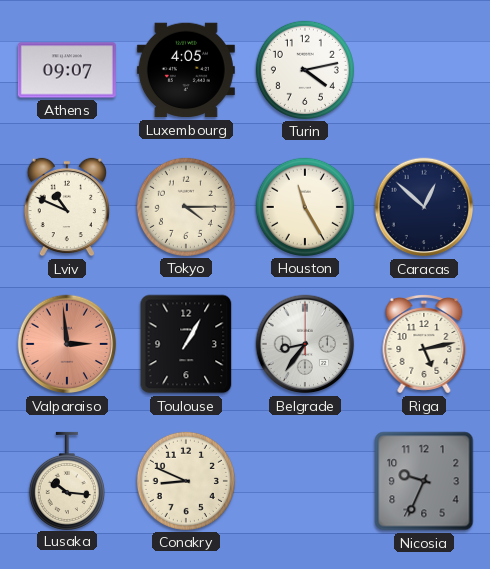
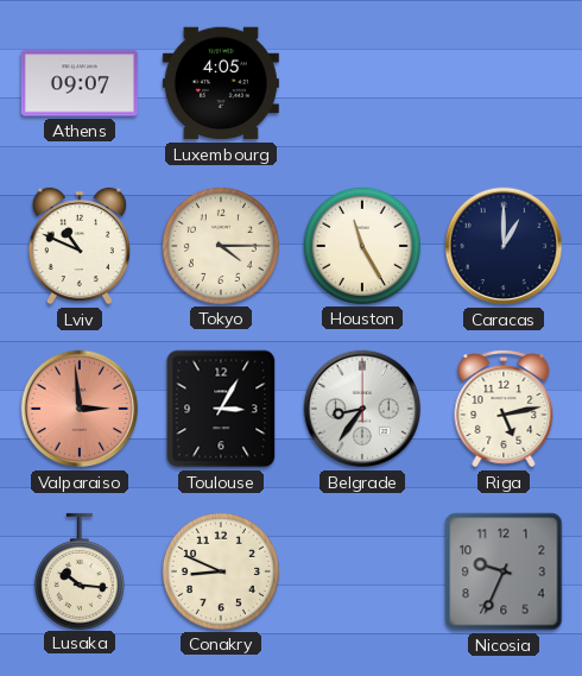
Turin: 4:13 -> none
Caracas: 12:52 -> 1:00
Toulouse: 1:05 -> 3:05
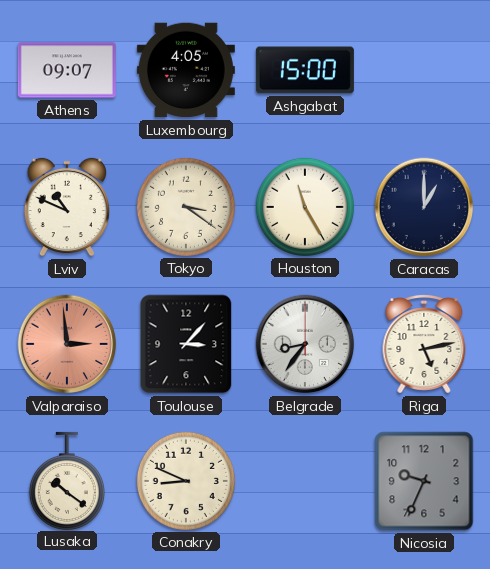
Ashgabat: none -> 15:00
Tokyo: 4:15 -> 3:21
Toulouse: 3:05 -> 3:07
Lusaka: 10:16 -> 10:21
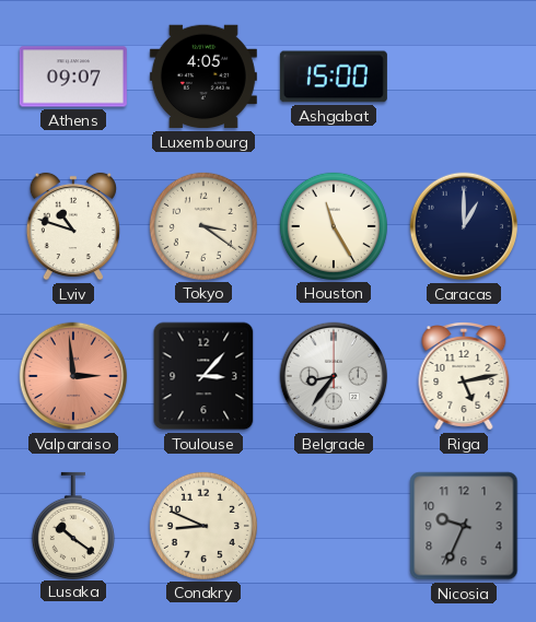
Lviv: 10:49 -> 10:48
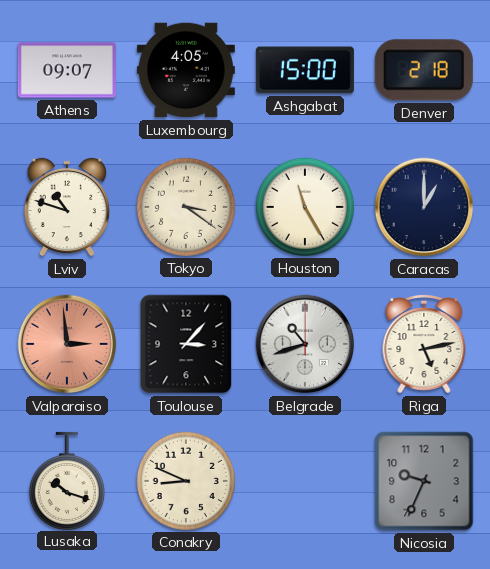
Denver: none -> 2:18
Belgrade: 8:36 -> 10:42
Lusaka: 10:21 -> 10:18
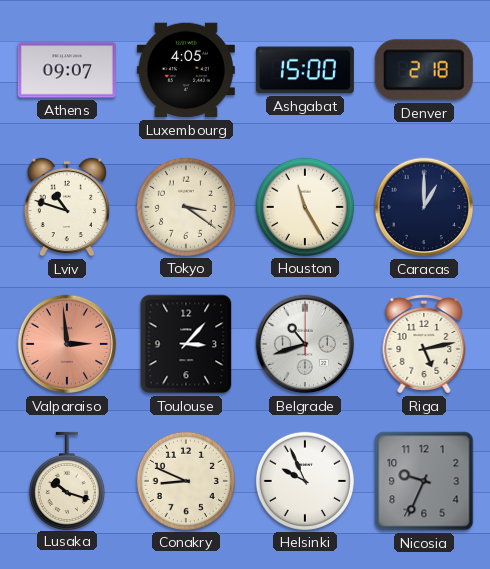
Helsinki: none -> 9:56
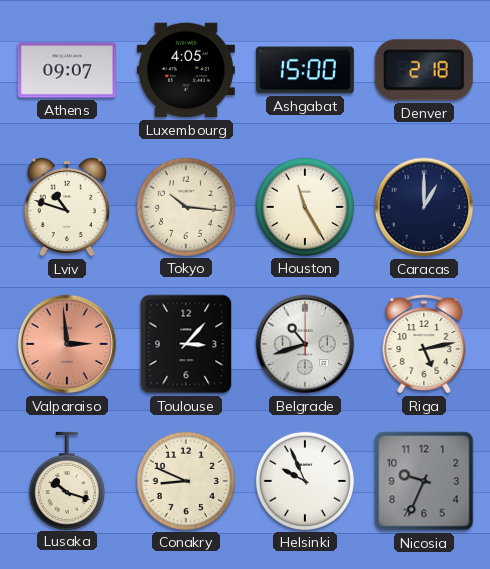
Tokyo: 3:21 -> 10:16
